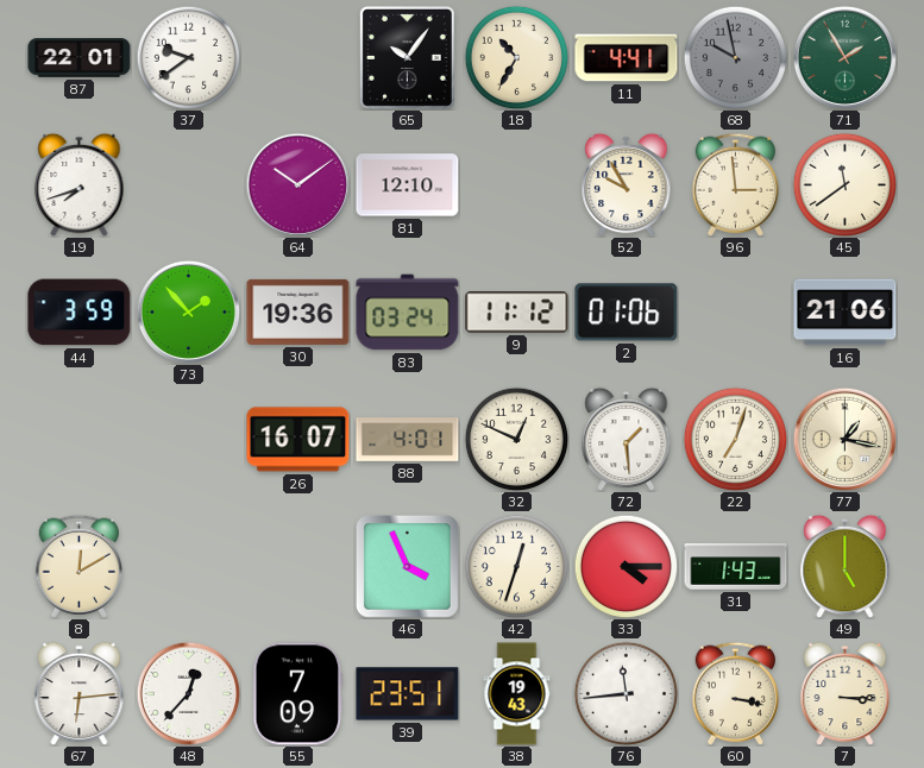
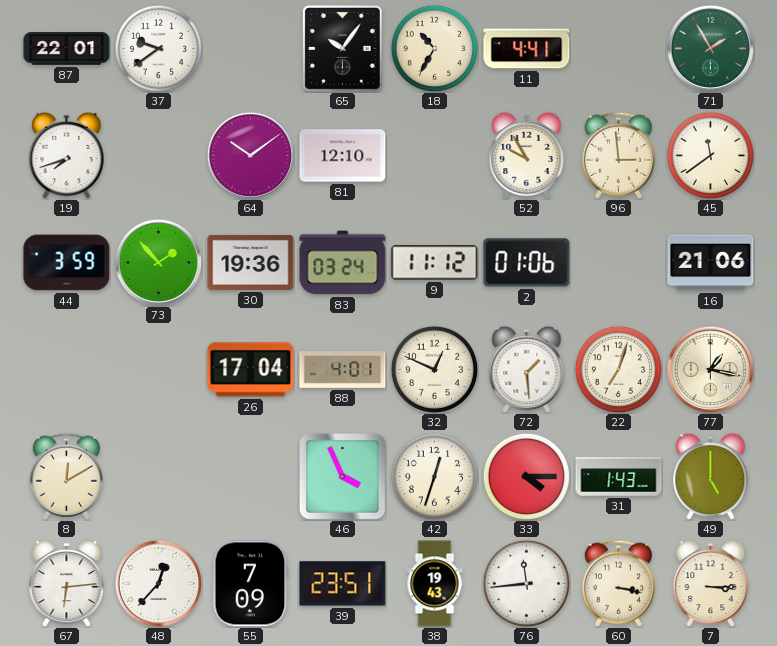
68: 9:58 -> none
26: 16:07 -> 17:04
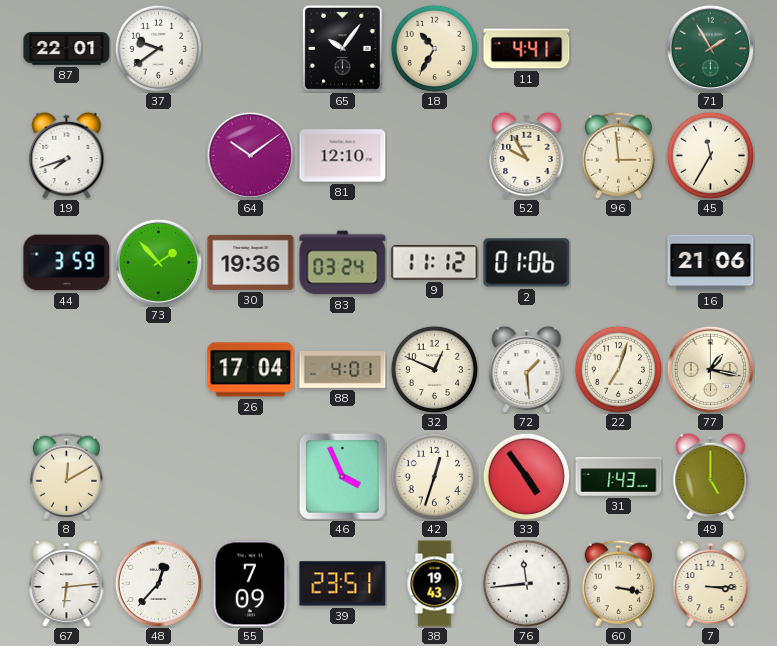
45: 11:39 -> 11:35
33: 4:15 -> 4:54
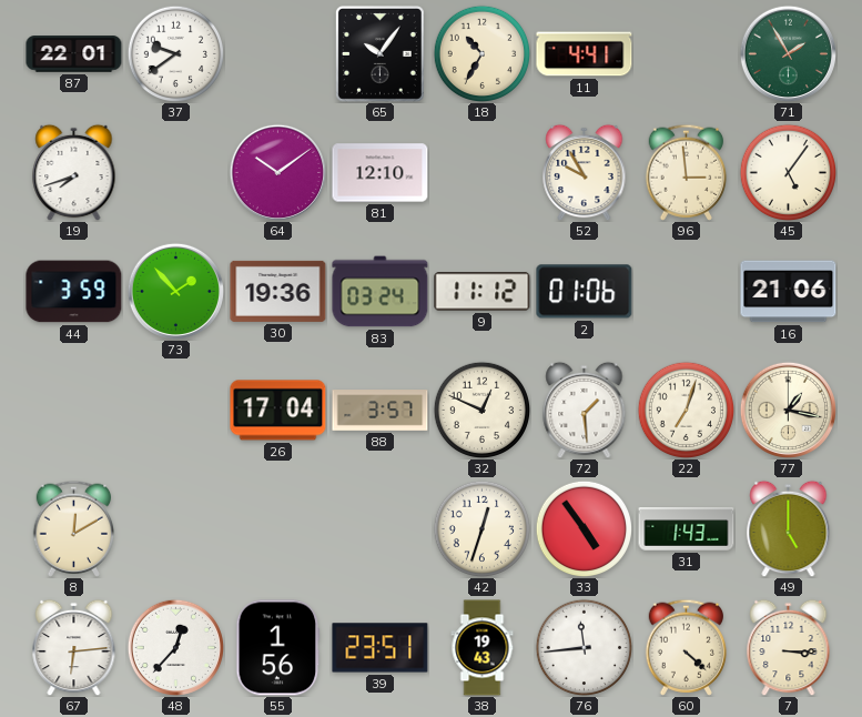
45: 11:35 -> 5:06
88: 4:01 -> 3:57
46: 3:56 -> none
55: 7:09 -> 1:56
60: 3:17 -> 4:22
